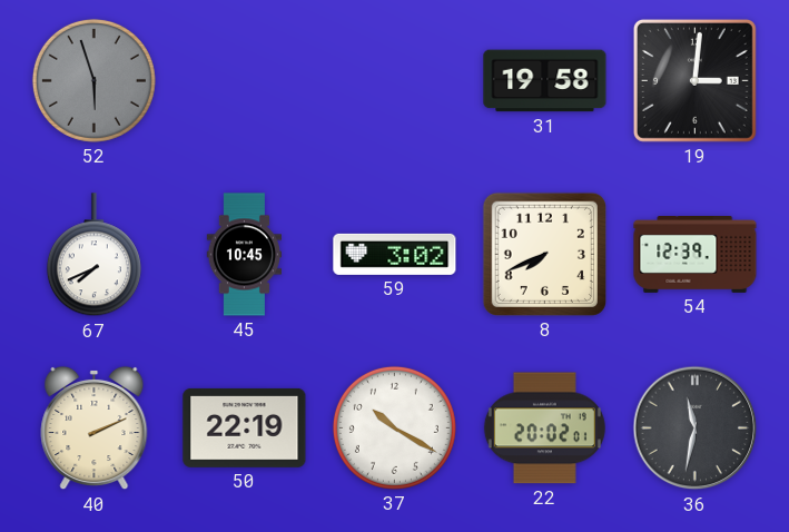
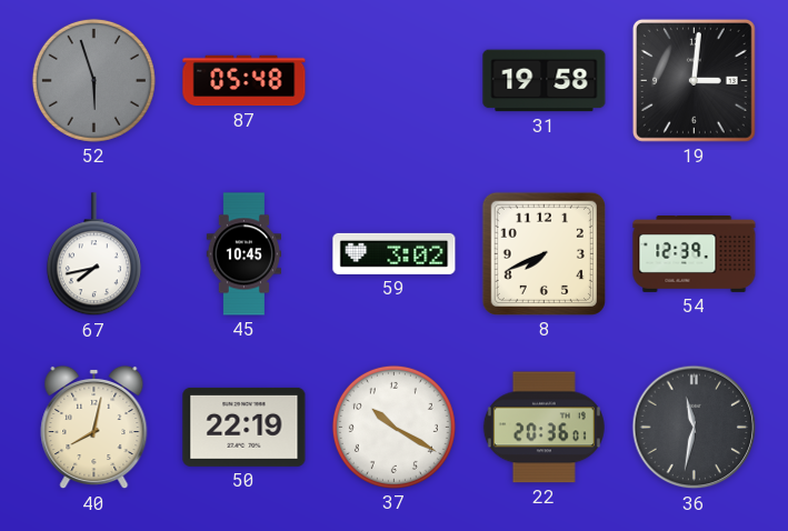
87: none -> 05:48
67: 7:41 -> 7:43
40: 2:11 -> 8:02
22: 20:02 -> 20:36
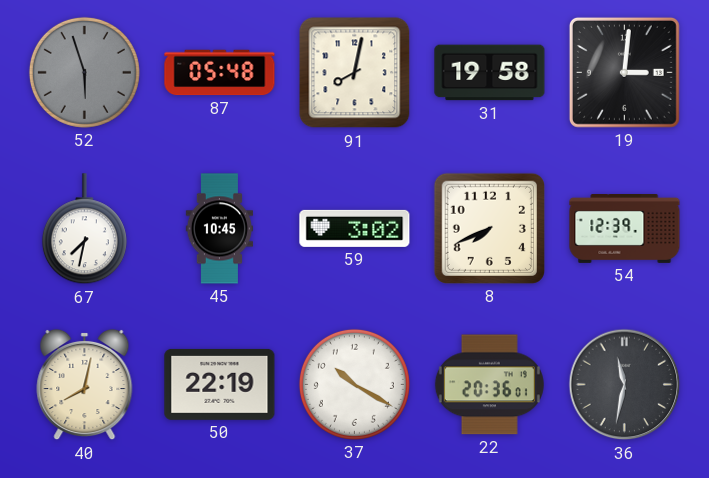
91: none -> 8:02
67: 7:43 -> 7:32
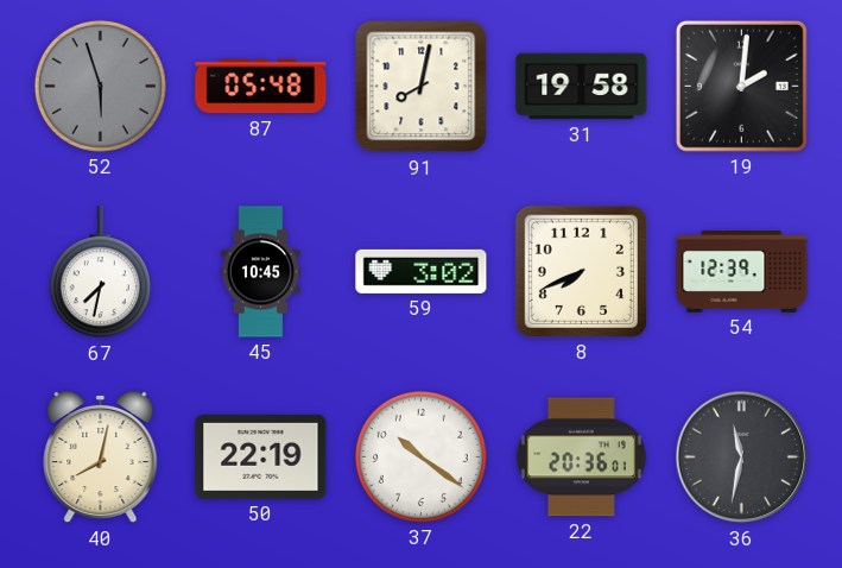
19: 3:01 -> 2:01
37: 10:20 -> 10:21
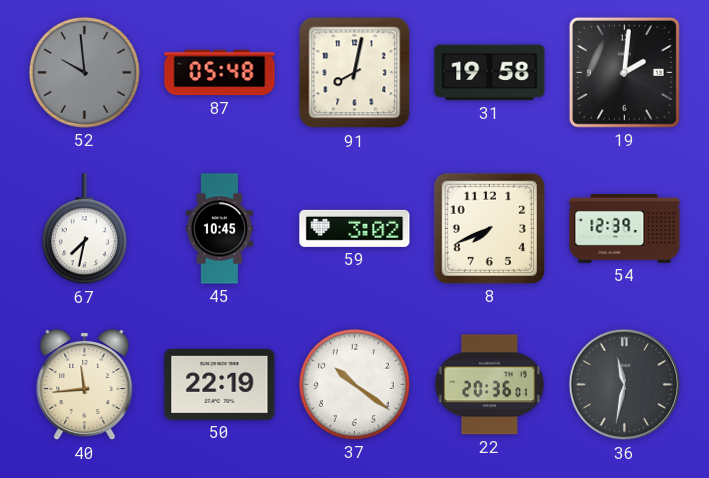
52: 5:57 -> 9:59
40: 8:02 -> 11:44
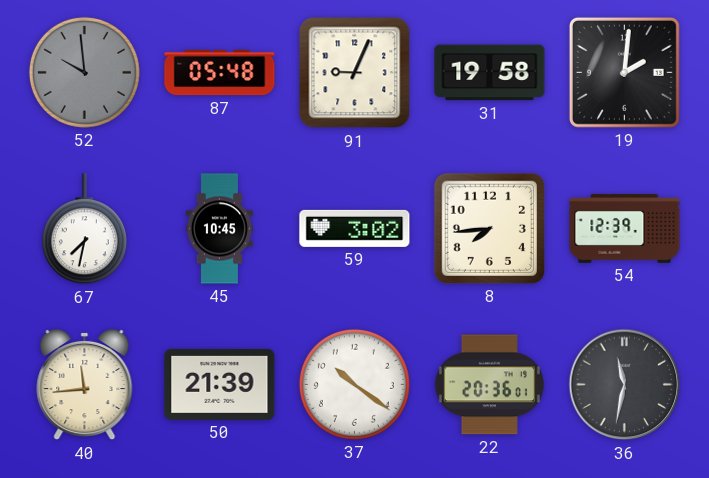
91: 8:02 -> 9:04
8: 7:41 -> 7:44
50: 22:19 -> 21:39
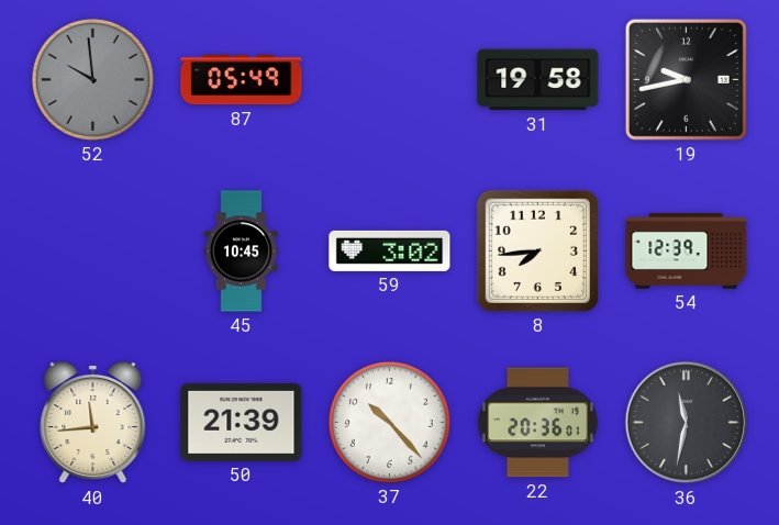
87: 05:48 -> 05:49
91: 9:04 -> none
19: 2:01 -> 9:43
67: 7:32 -> none
37: 10:21 -> 10:23
